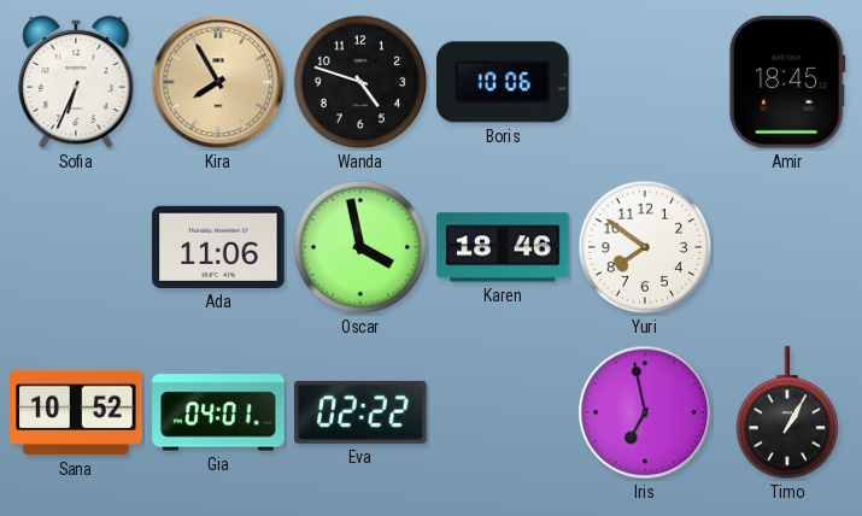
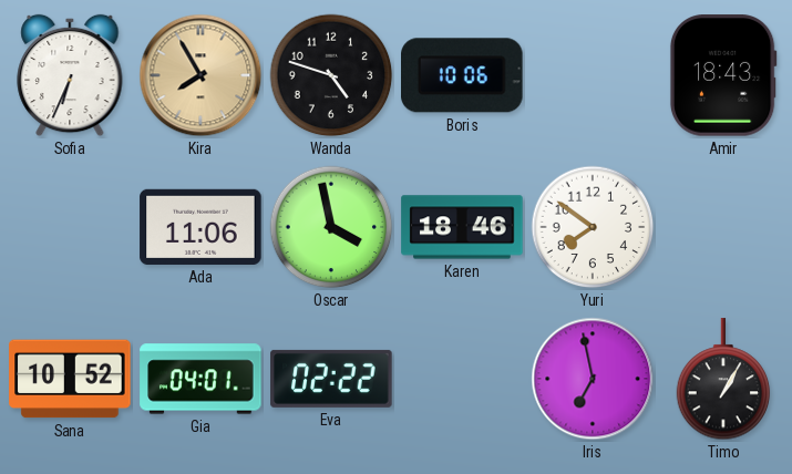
Amir: 18:45 -> 18:43
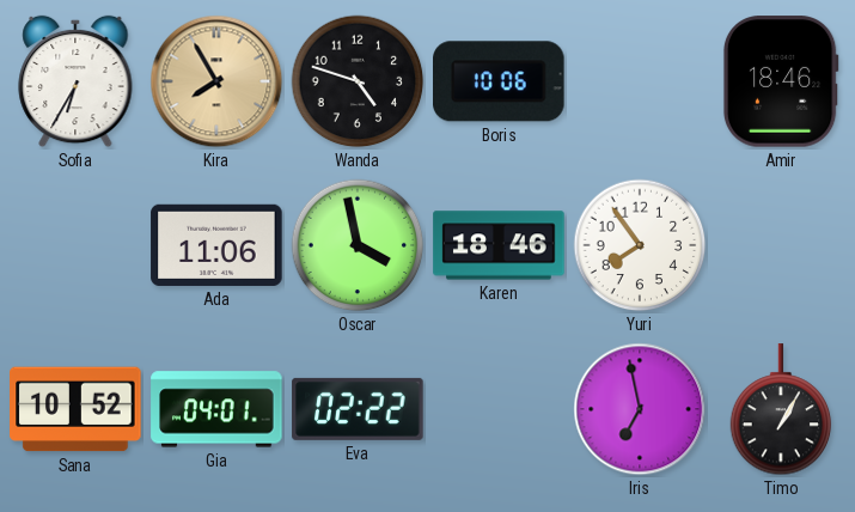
Sofia: 6:34 -> 6:35
Amir: 18:43 -> 18:46
Yuri: 7:51 -> 7:54
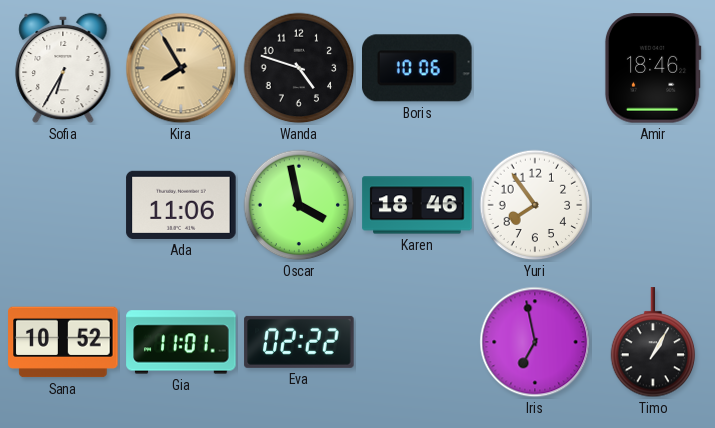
Gia: 04:01 -> 11:01
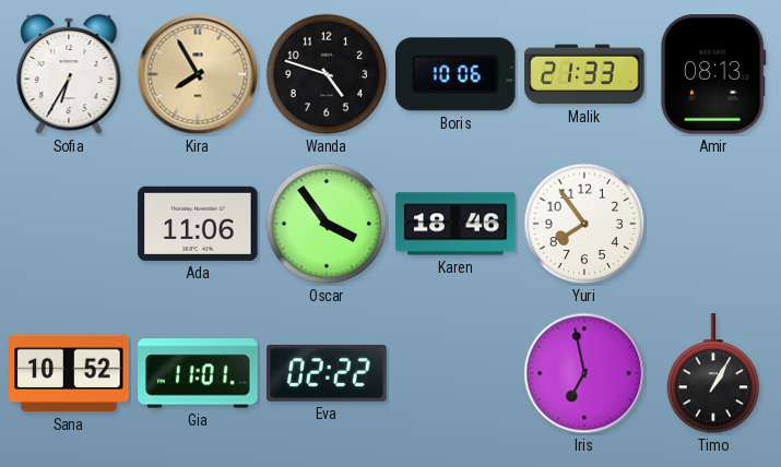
Malik: none -> 21:33
Amir: 18:46 -> 08:13
Oscar: 3:58 -> 3:54
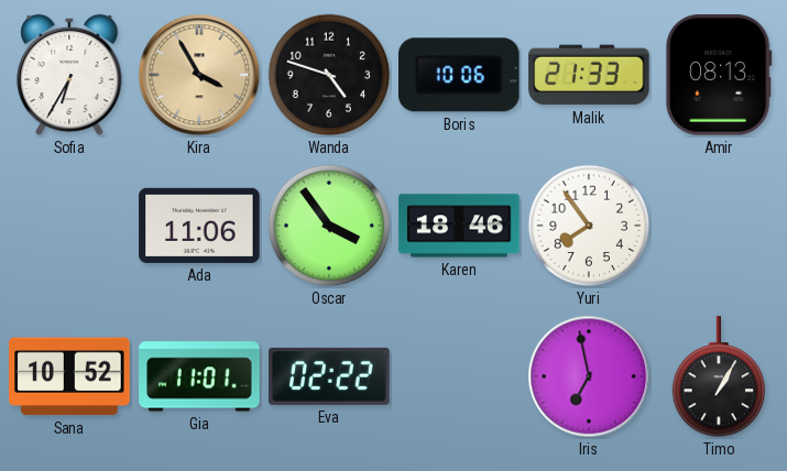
Kira: 7:55 -> 3:55
